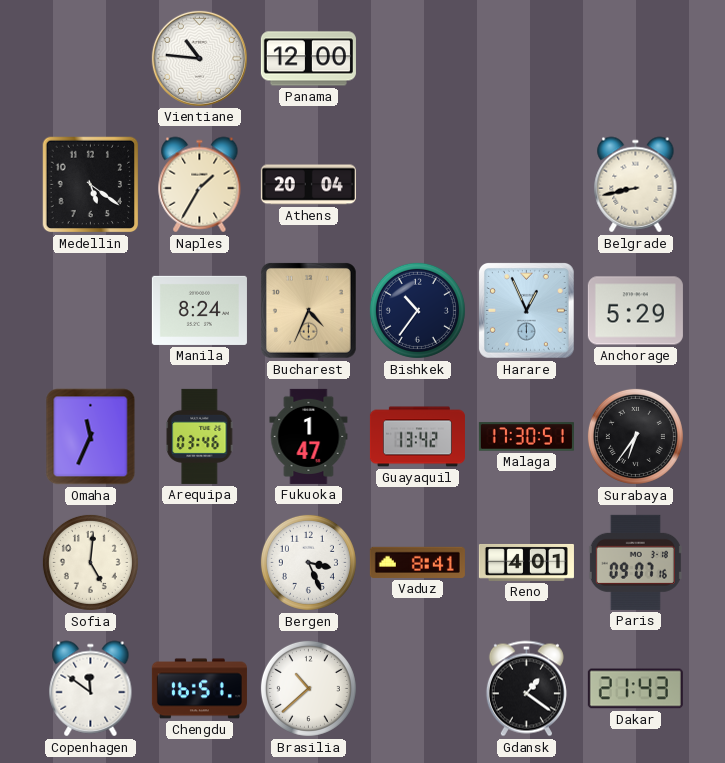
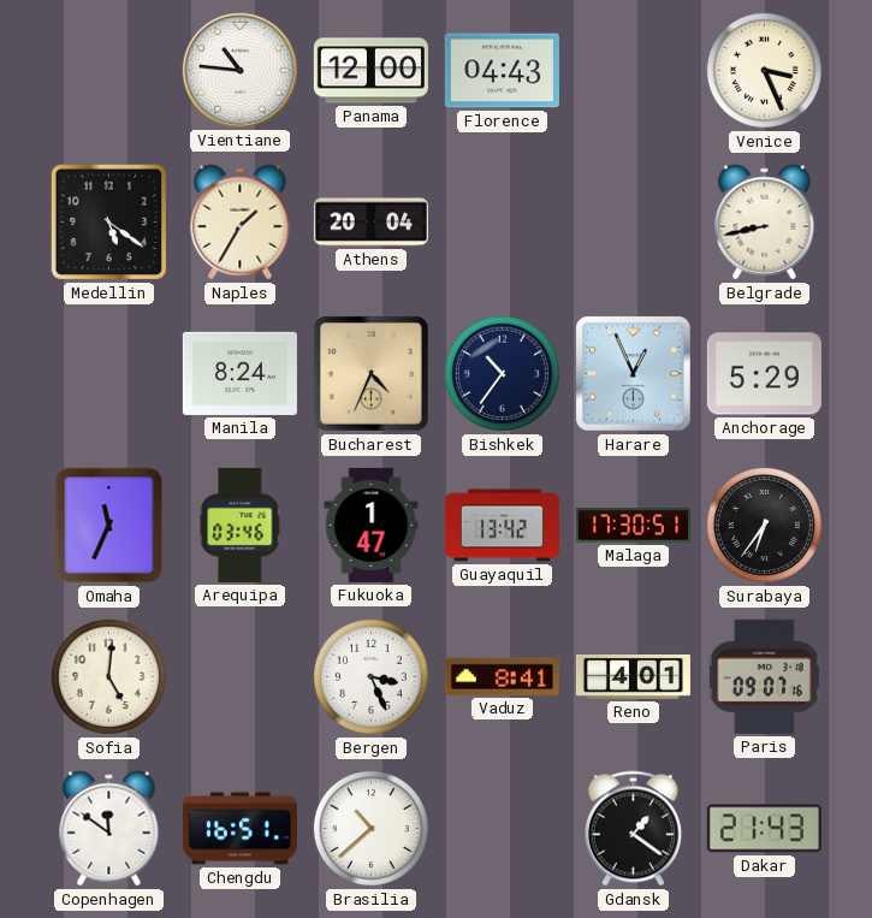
Florence: none -> 04:43
Venice: none -> 3:26
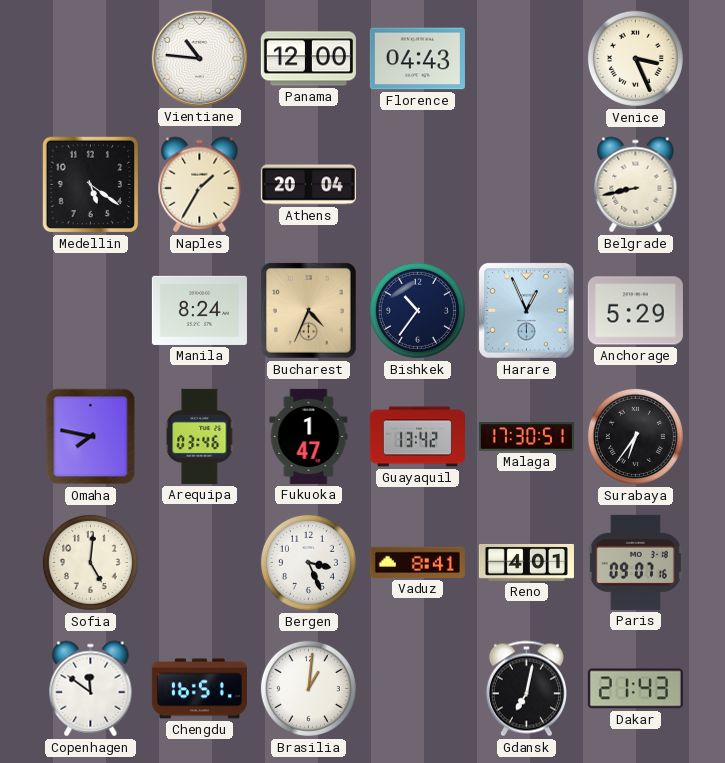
Omaha: 11:34 -> 7:47
Brasilia: 10:38 -> 1:01
Gdansk: 1:21 -> 7:02
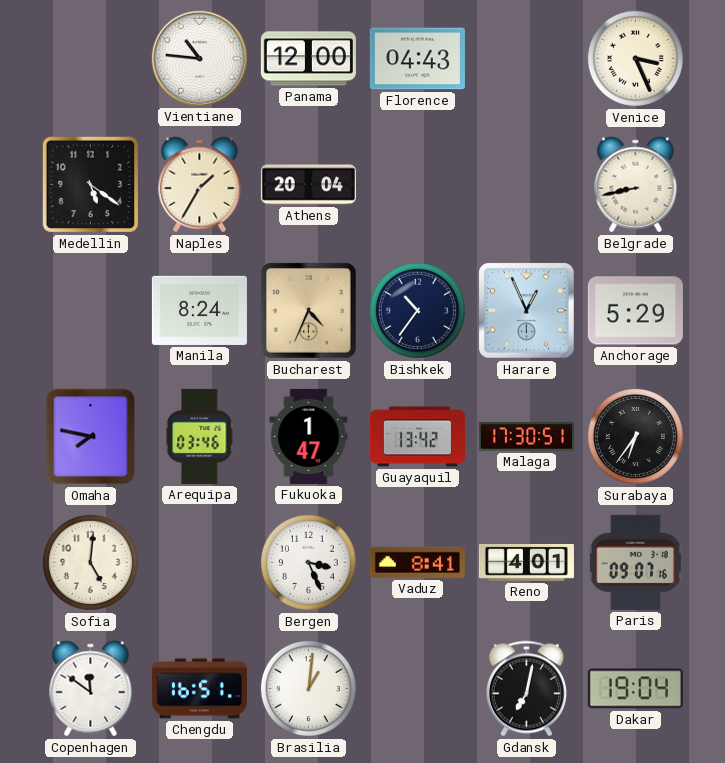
Dakar: 21:43 -> 19:04
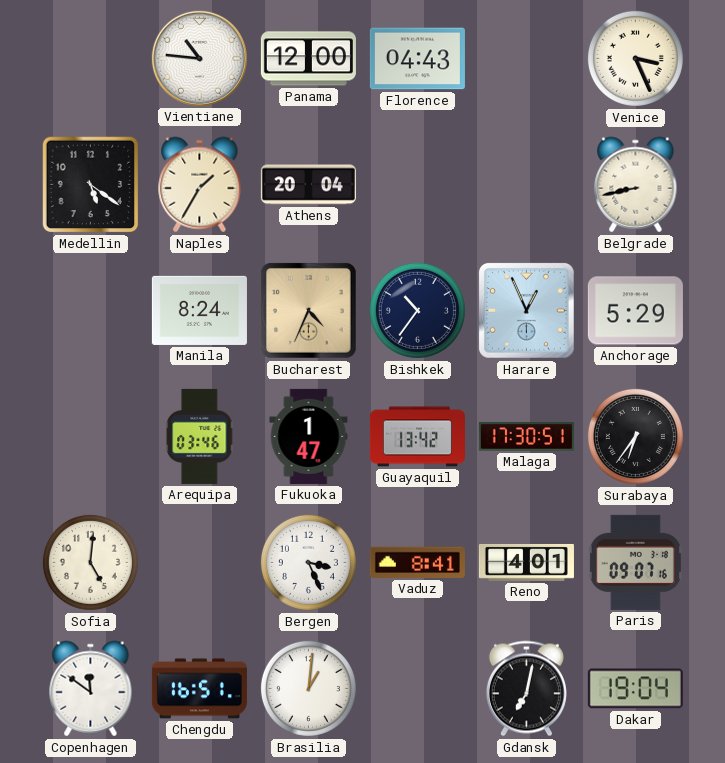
Omaha: 7:47 -> none
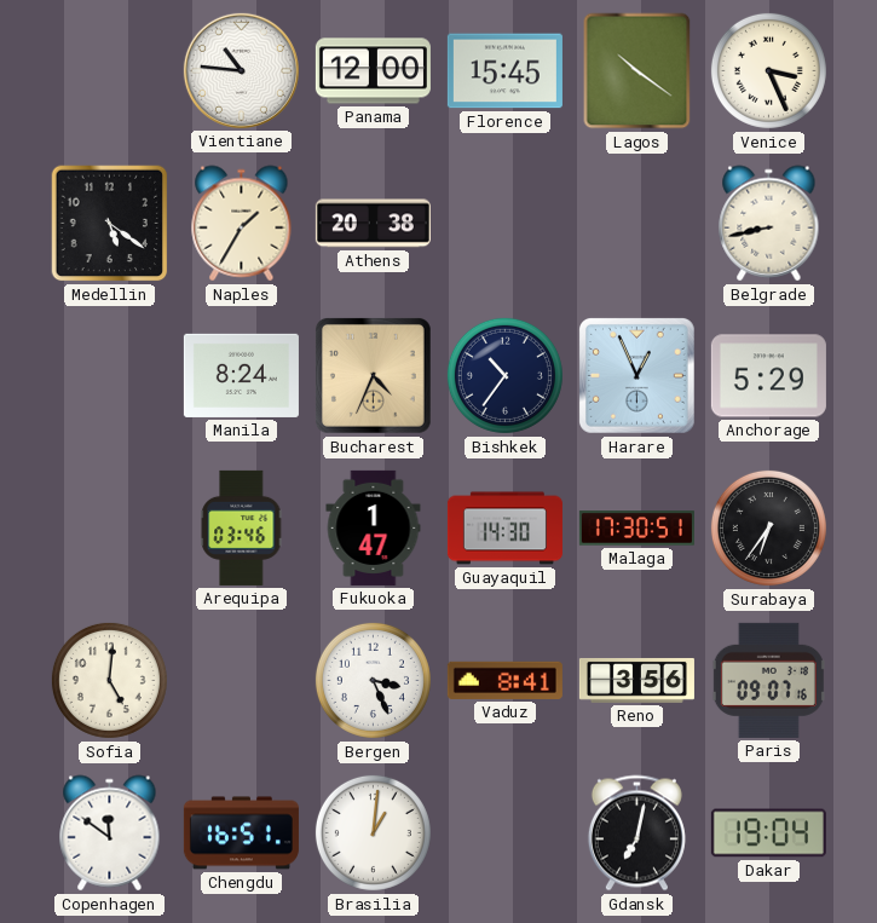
Florence: 04:43 -> 15:45
Lagos: none -> 10:21
Athens: 20:04 -> 20:38
Guayaquil: 13:42 -> 14:30
Reno: 4:01 -> 3:56
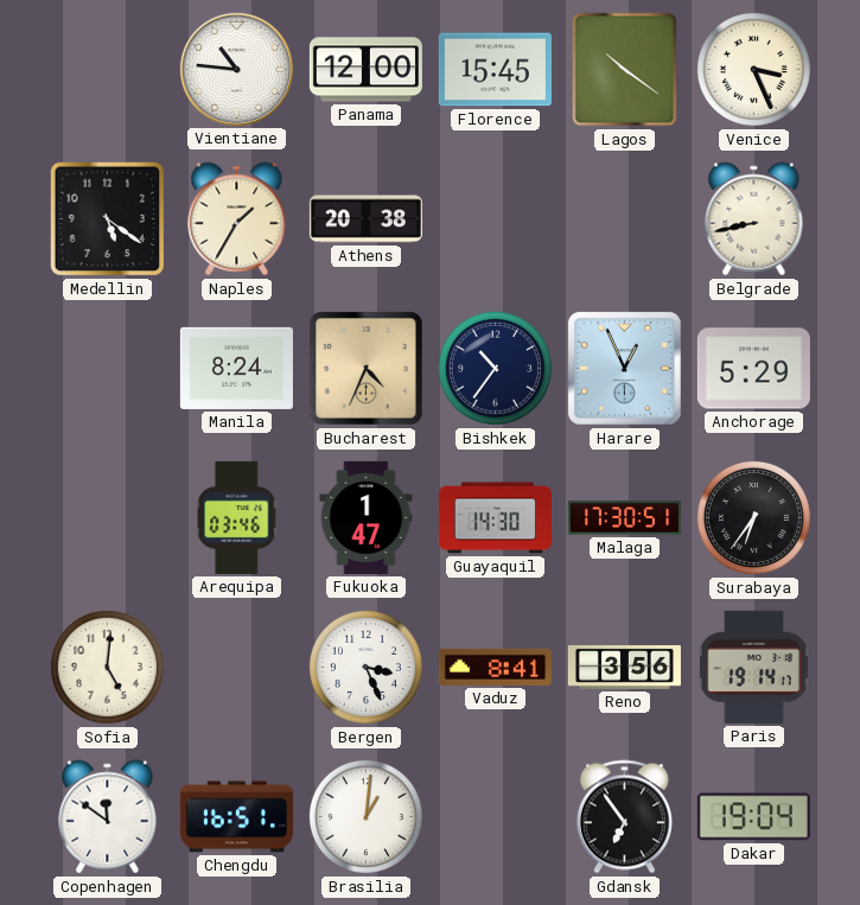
Paris: 09:07 -> 19:14
Gdansk: 7:02 -> 6:54
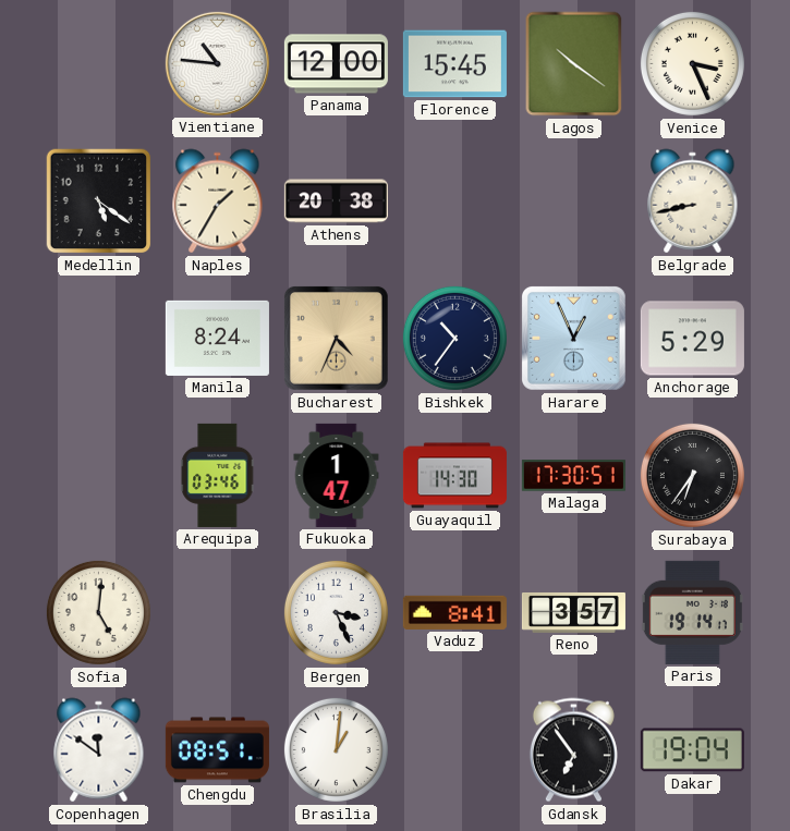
Reno: 3:56 -> 3:57
Chengdu: 16:51 -> 08:51
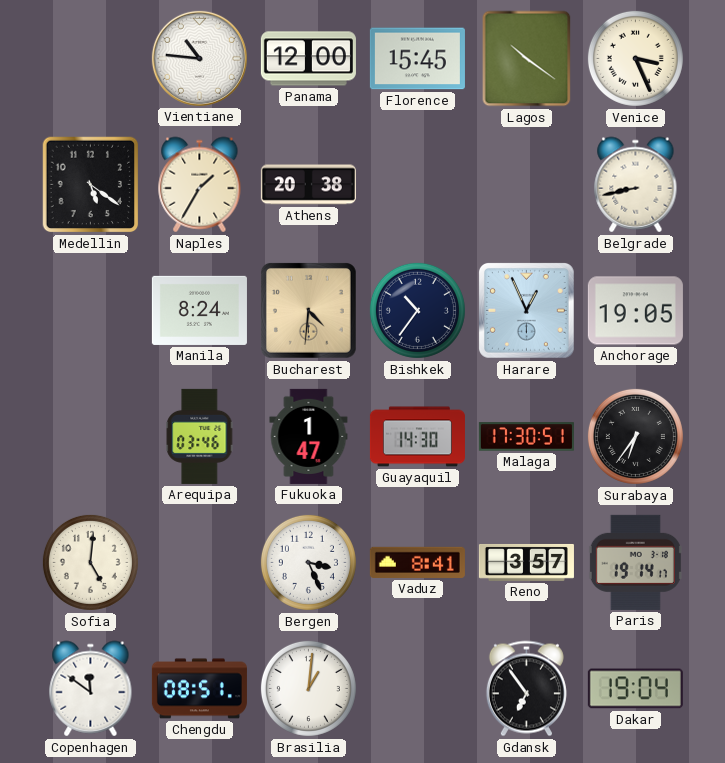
Bucharest: 4:34 -> 4:31
Anchorage: 5:29 -> 19:05
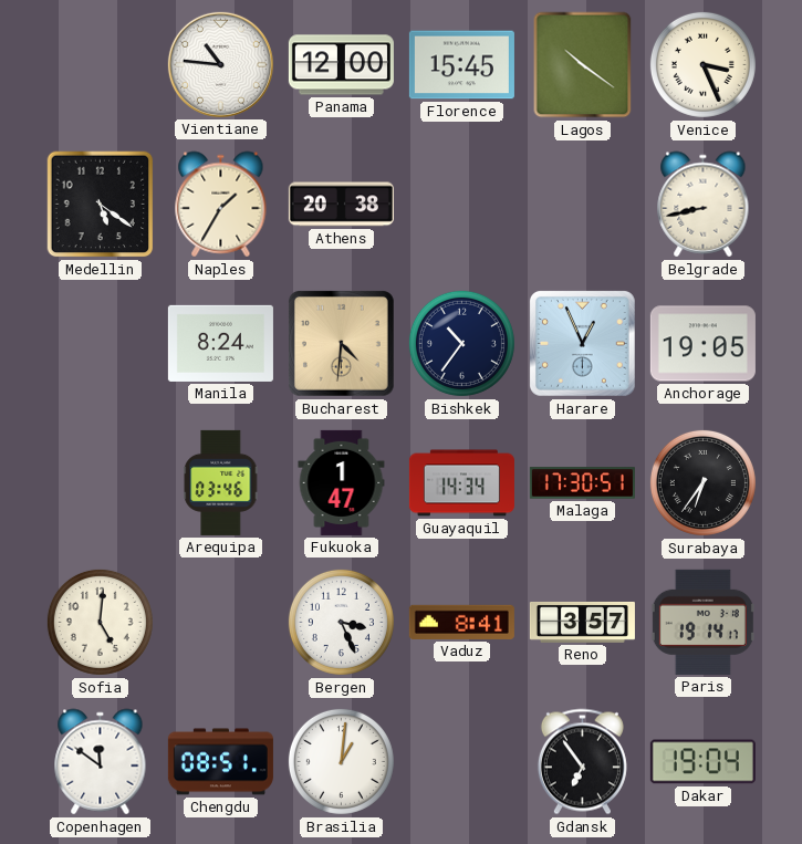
Guayaquil: 14:30 -> 14:34
